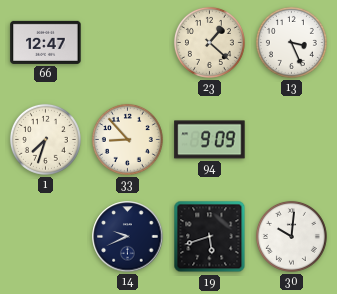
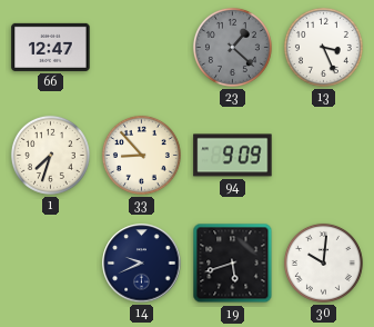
23 dial: cream -> grey
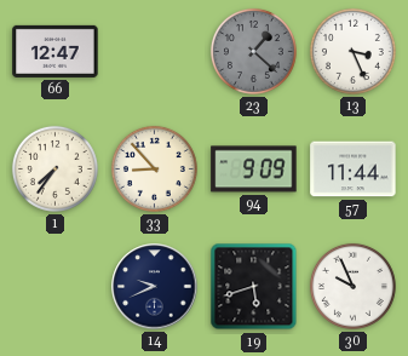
1: 7:33 -> 7:36
57: none -> 11:44
30: 10:01 -> 9:56
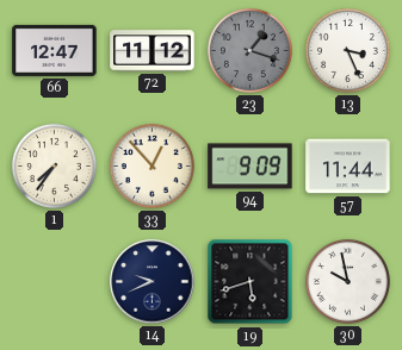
72: none -> 11:12
23: 1:22 -> 1:18
33: 8:53 -> 12:53
30: 9:56 -> 9:58
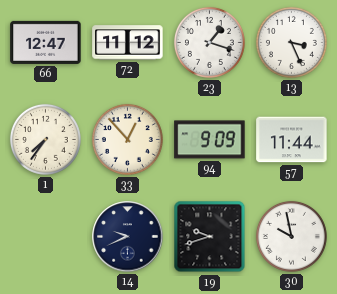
23 dial: grey -> white
19: 5:42 -> 9:42
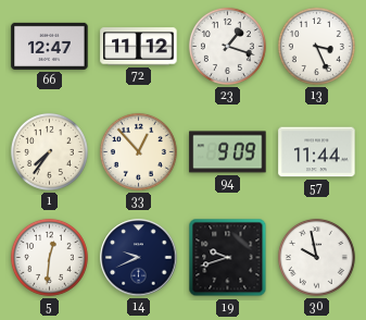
5: none -> 12:31
